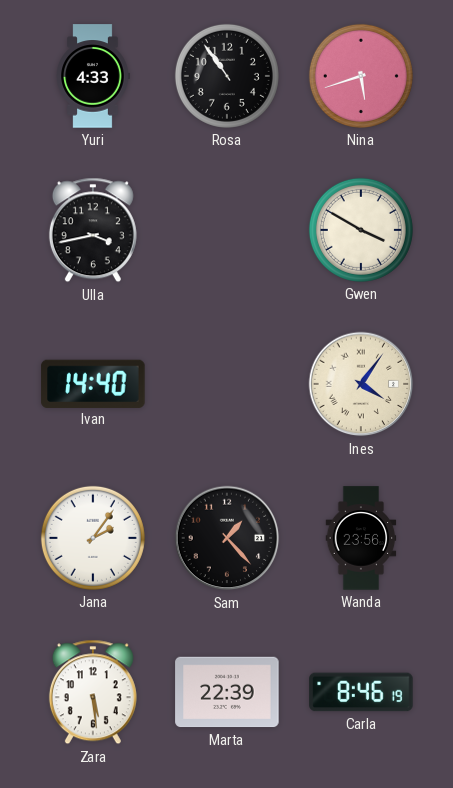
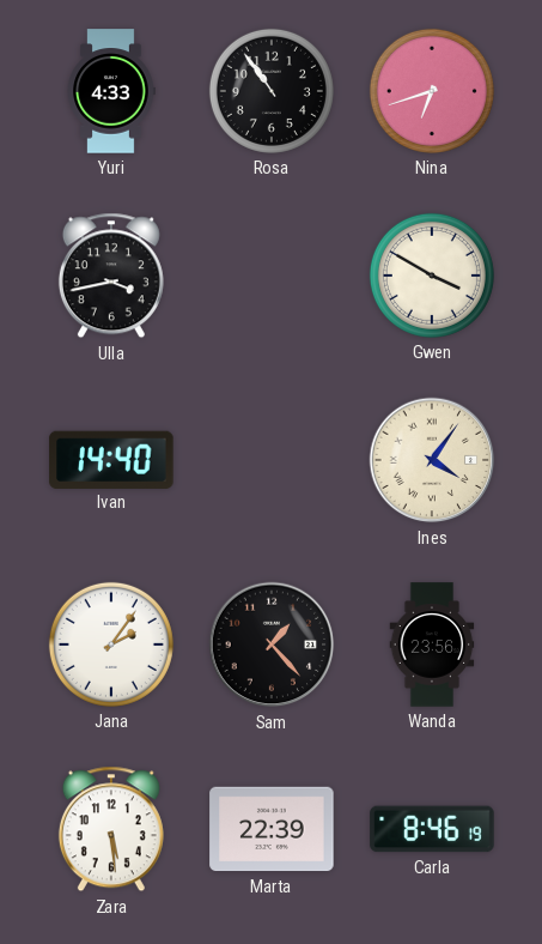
Nina: 5:42 -> 6:42
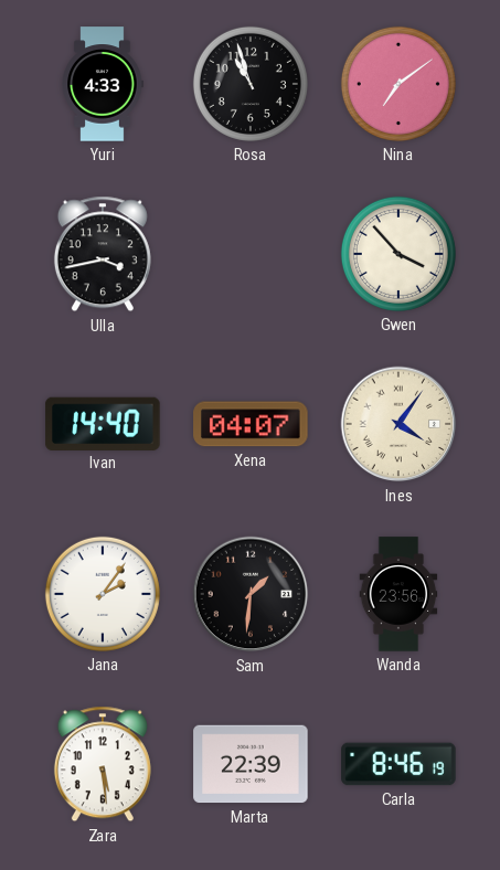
Rosa: 10:54 -> 10:57
Nina: 6:42 -> 7:09
Gwen: 3:50 -> 3:53
Xena: none -> 04:07
Sam: 1:23 -> 1:31
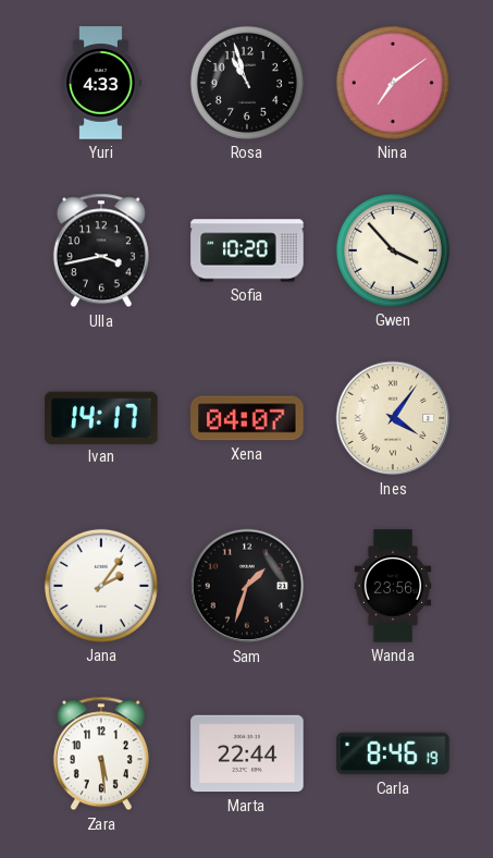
Sofia: none -> 10:20
Ivan: 14:40 -> 14:17
Sam: 1:31 -> 1:33
Marta: 22:39 -> 22:44
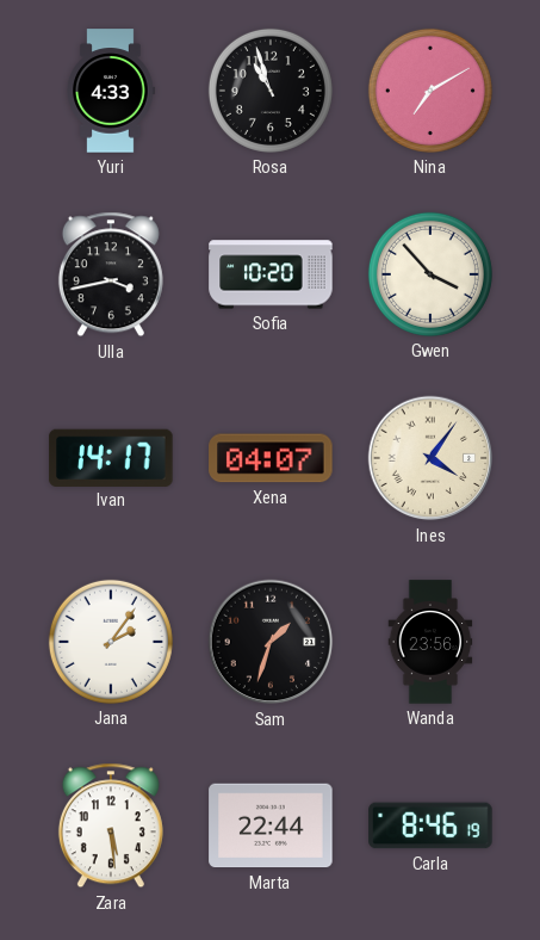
Nina: 7:09 -> 7:10
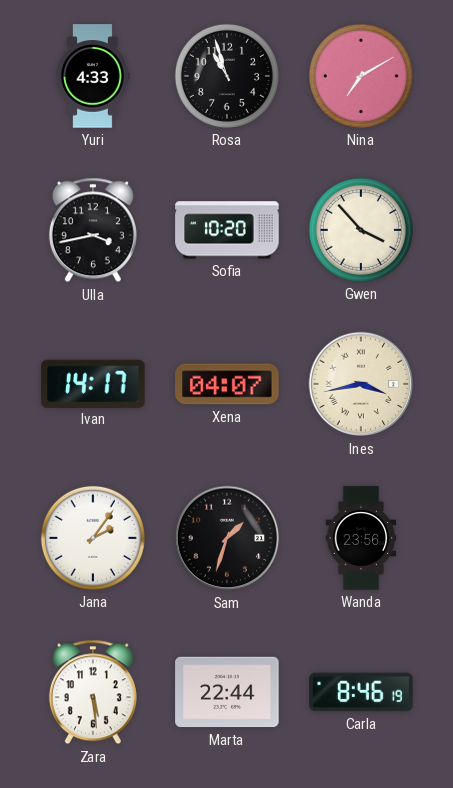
Ines: 4:06 -> 3:43
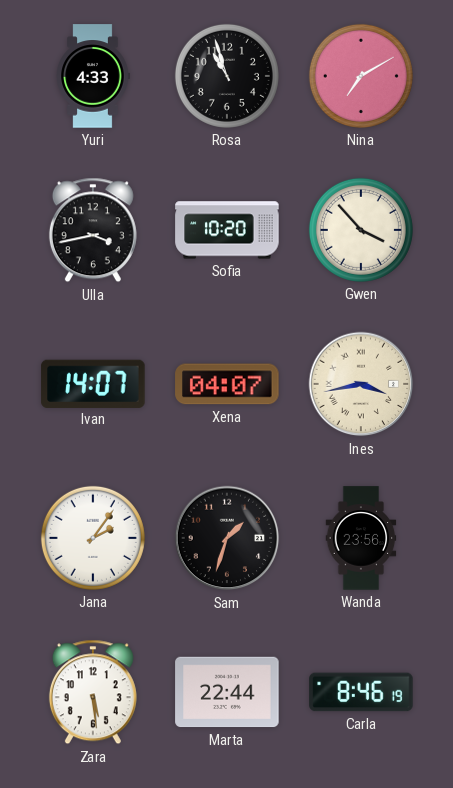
Ivan: 14:17 -> 14:07
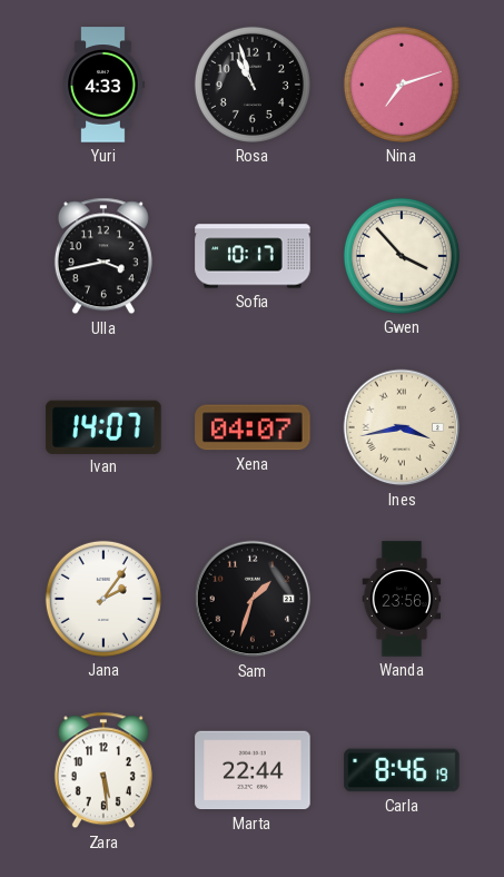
Nina: 7:10 -> 7:12
Sofia: 10:20 -> 10:17
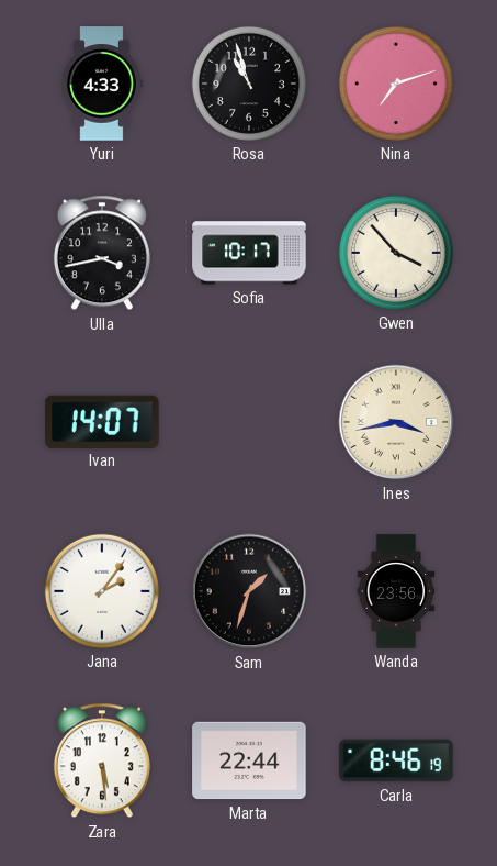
Xena: 04:07 -> none
